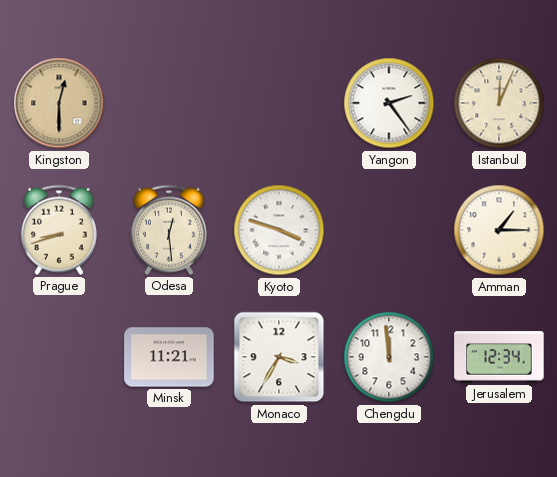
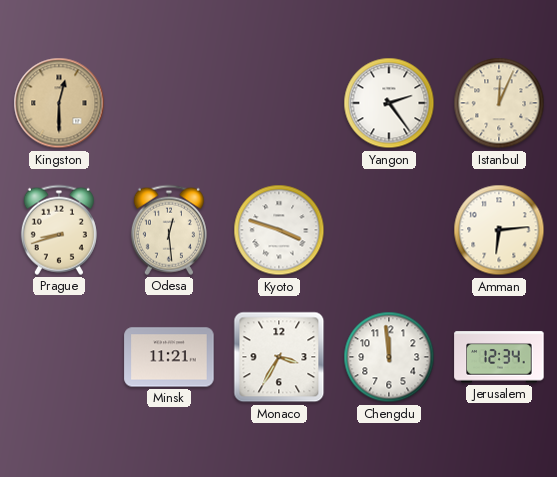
Amman: 1:15 -> 6:14
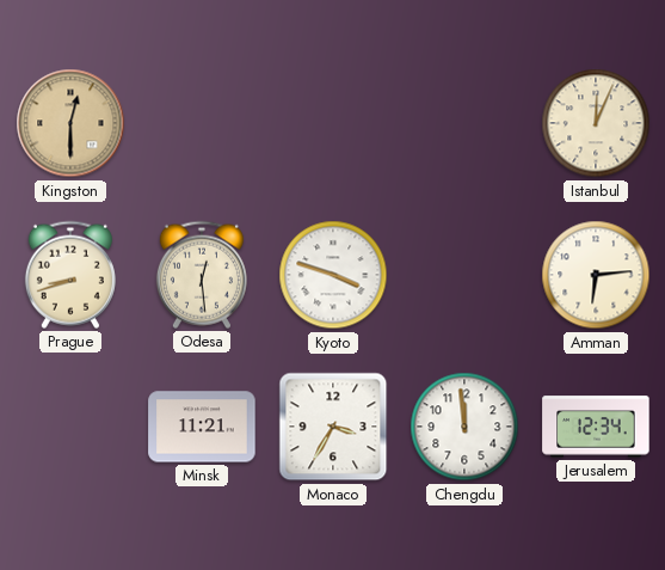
Yangon: 2:24 -> none
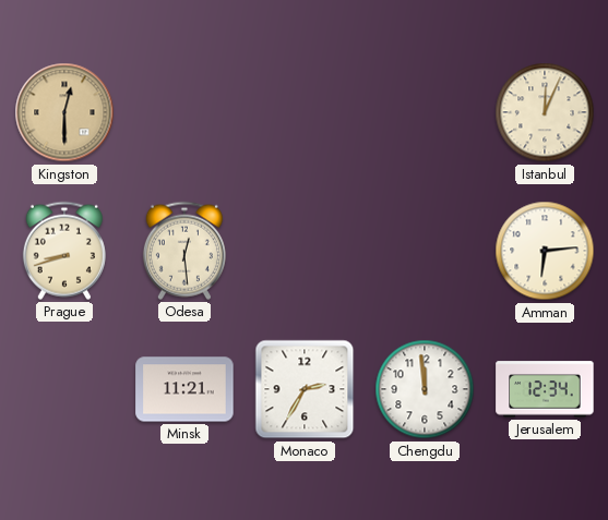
Kyoto: 3:48 -> none
Monaco: 3:35 -> 2:35
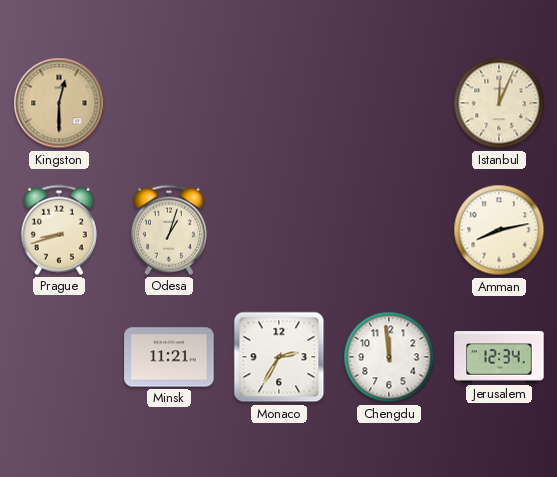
Odesa: 12:29 -> 1:03
Amman: 6:14 -> 8:13
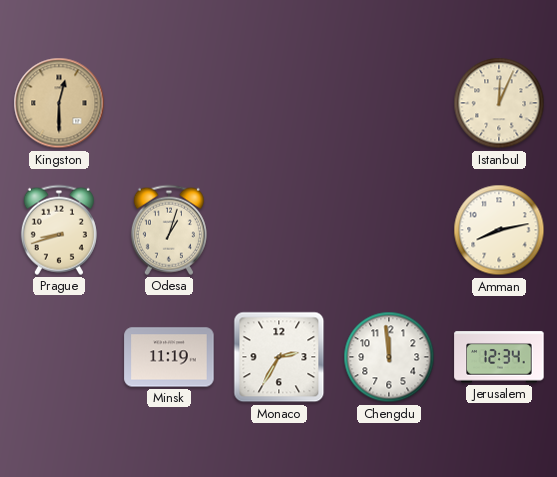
Minsk: 11:21 -> 11:19
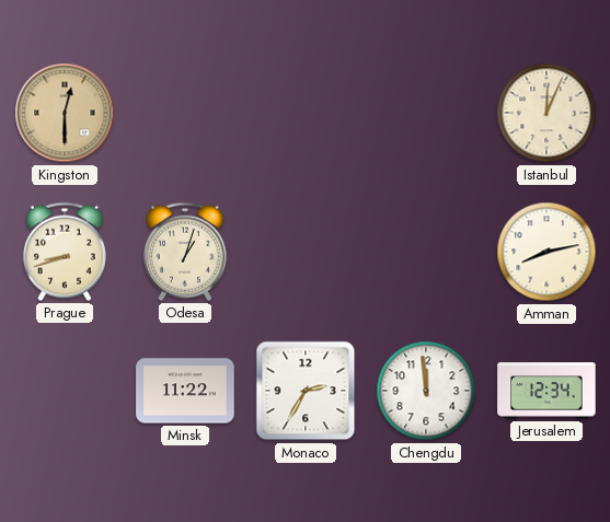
Minsk: 11:19 -> 11:22
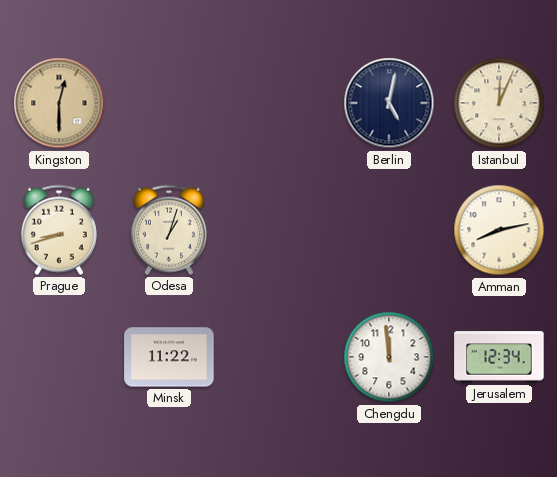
Berlin: none -> 5:02
Monaco: 2:35 -> none
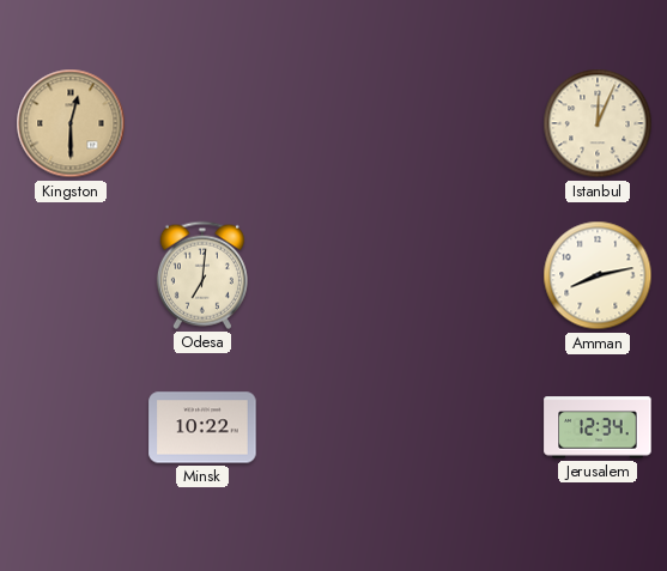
Berlin: 5:02 -> none
Prague: 8:42 -> none
Odesa: 1:03 -> 7:01
Minsk: 11:22 -> 10:22
Chengdu: 11:59 -> none
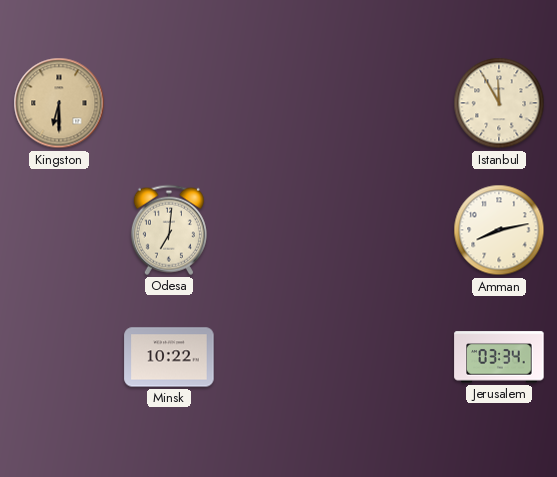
Kingston: 12:30 -> 6:30
Istanbul: 12:04 -> 11:55
Jerusalem: 12:34 -> 03:34
